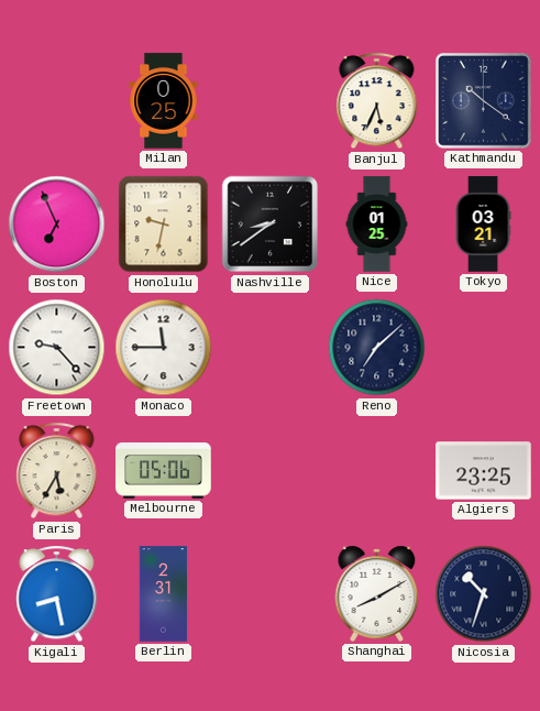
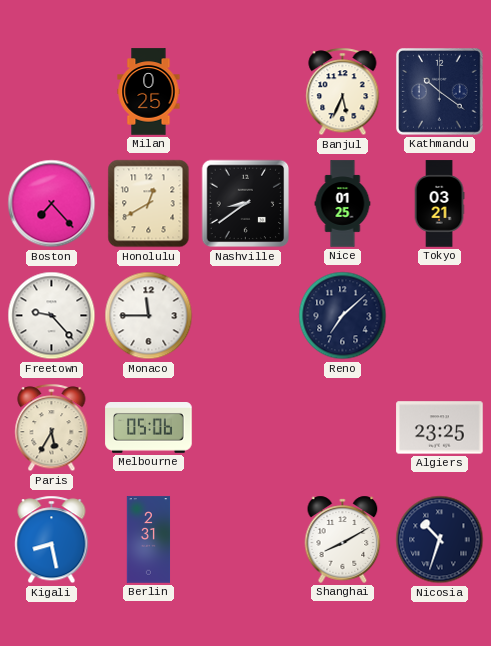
Boston: 6:56 -> 7:23
Honolulu: 9:32 -> 12:40
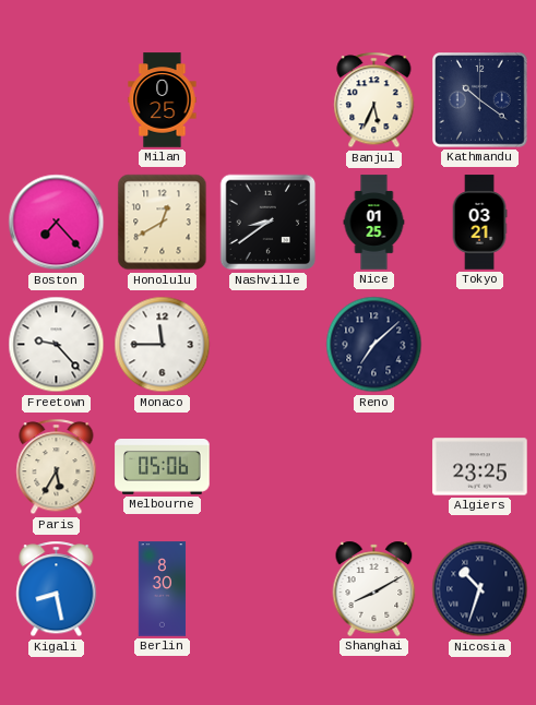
Berlin: 2:31 -> 8:30
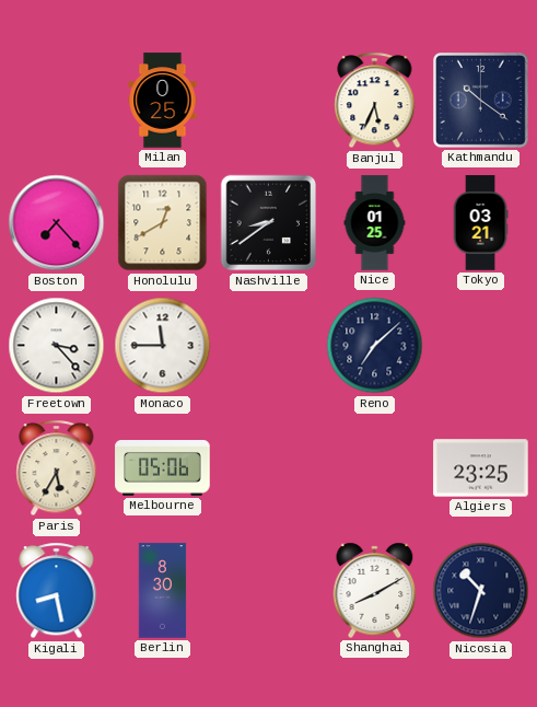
Freetown: 9:23 -> 3:23
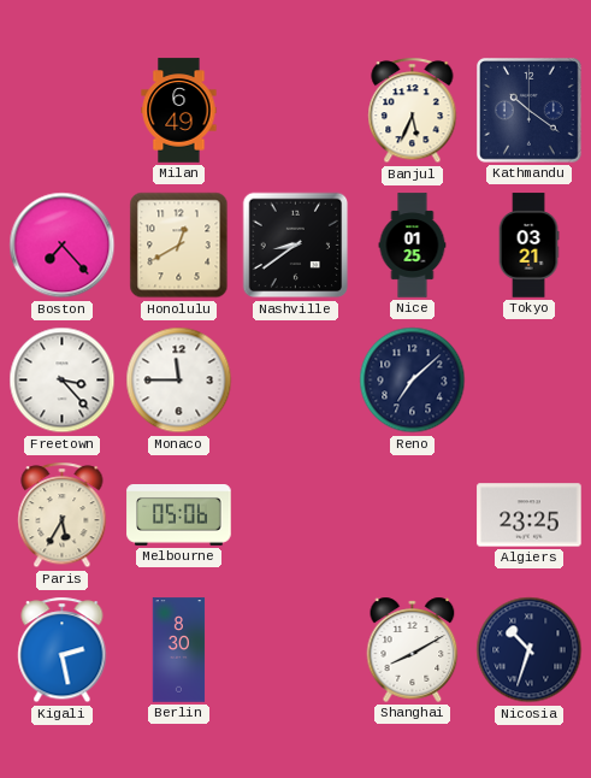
Milan: 0:25 -> 6:49
Kigali: 8:28 -> 2:28
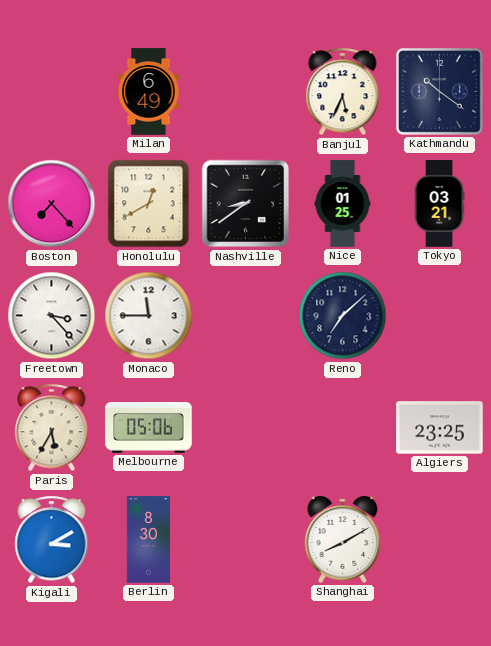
Kigali: 2:28 -> 3:10
Nicosia: 10:33 -> none
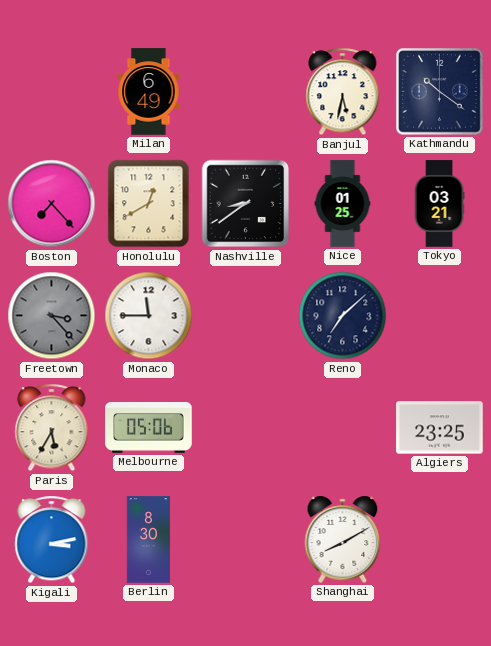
Banjul: 5:34 -> 5:32
Freetown dial: white -> grey
Kigali: 3:10 -> 3:13
